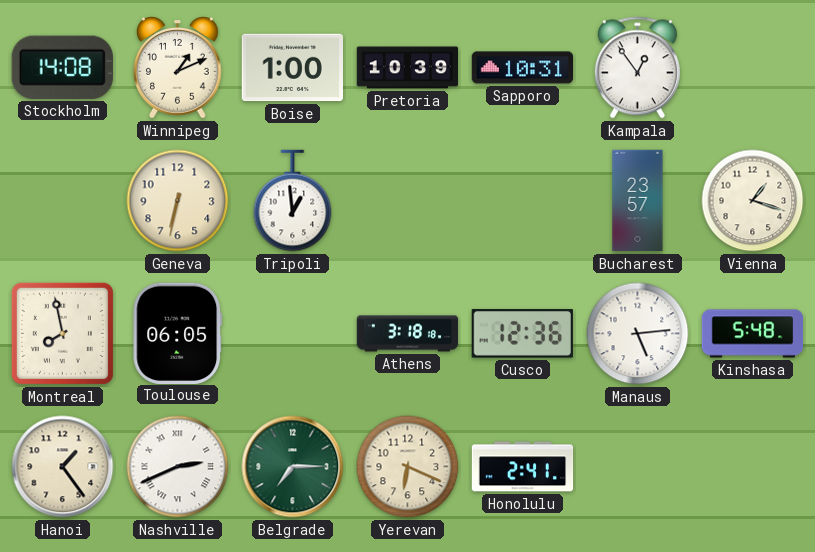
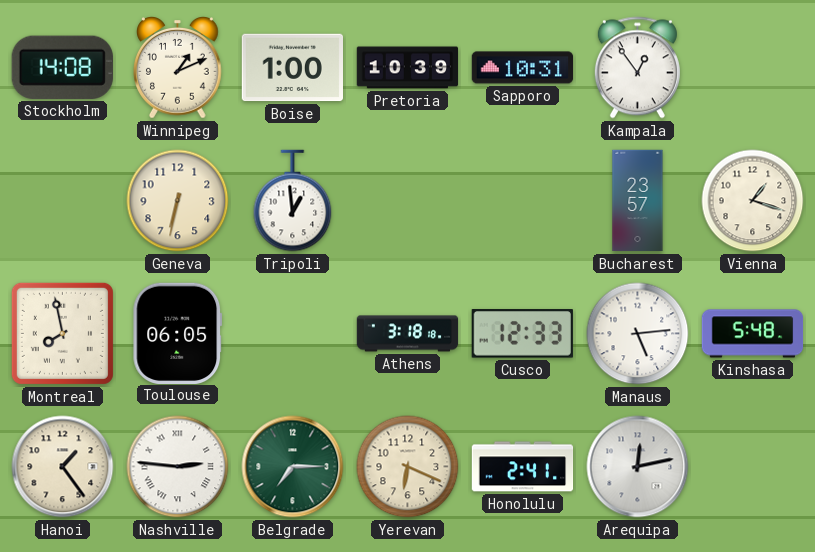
Cusco: 12:36 -> 12:33
Nashville: 2:41 -> 2:46
Arequipa: none -> 12:13
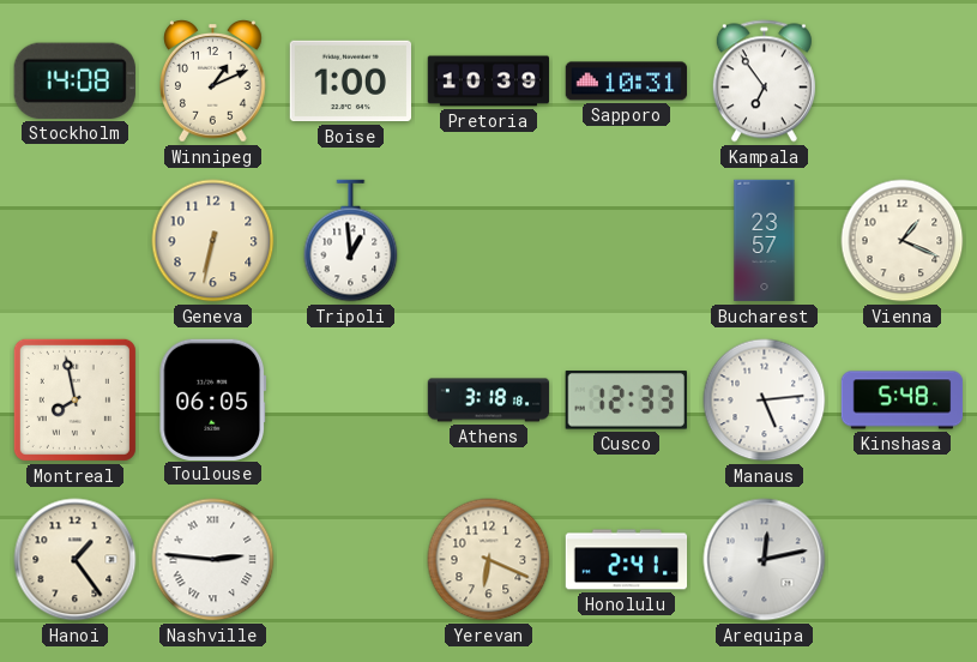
Kampala: 12:54 -> 6:54
Vienna: 1:18 -> 1:19
Belgrade: 7:15 -> none
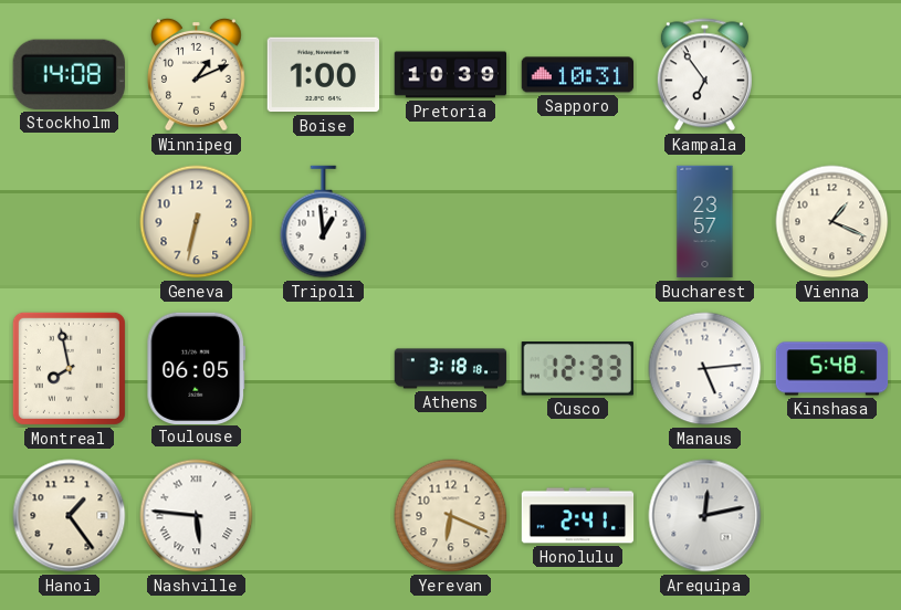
Nashville: 2:46 -> 5:46
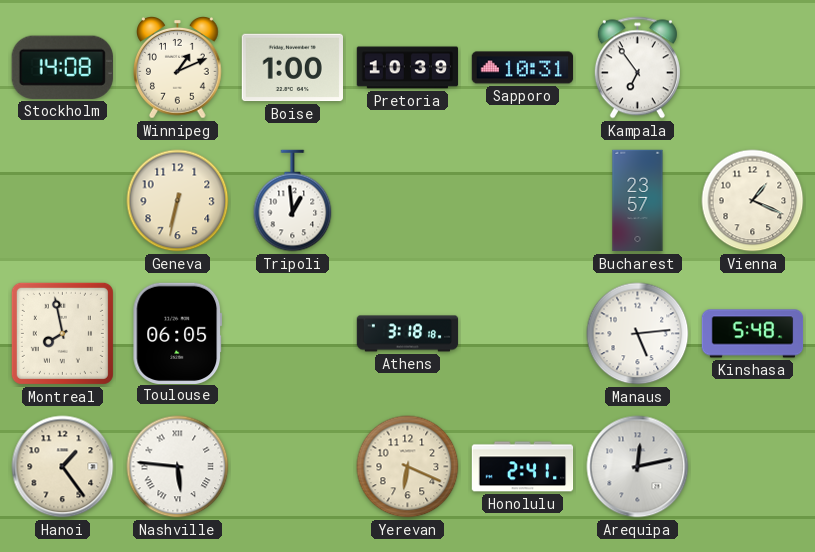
Cusco: 12:33 -> none
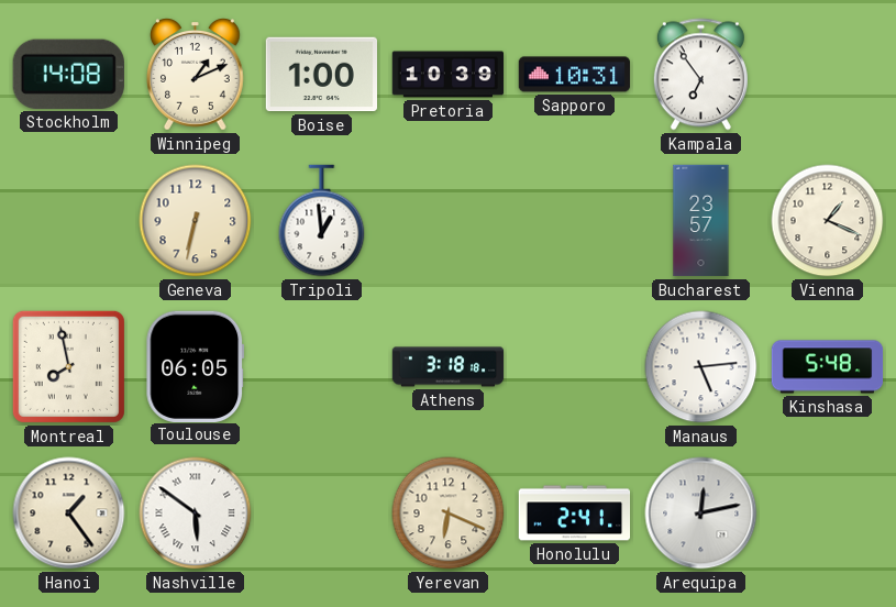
Nashville: 5:46 -> 5:51
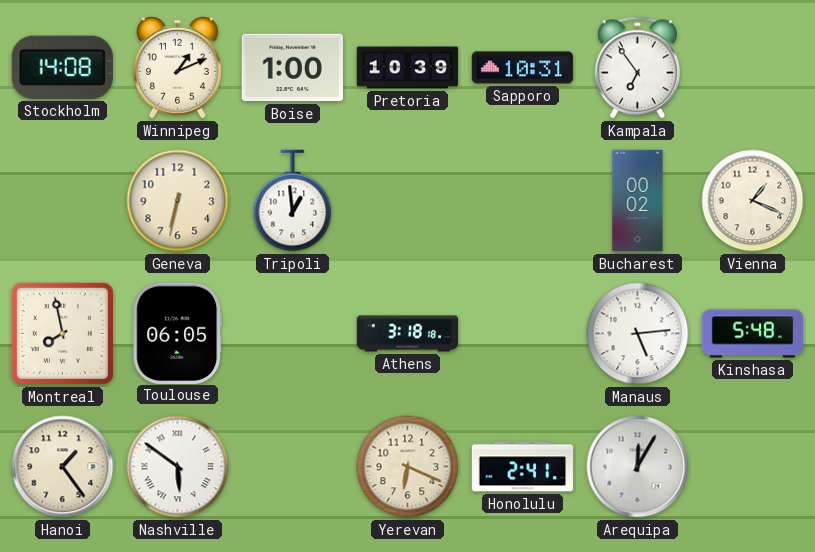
Bucharest: 23:57 -> 00:02
Arequipa: 12:13 -> 12:05
